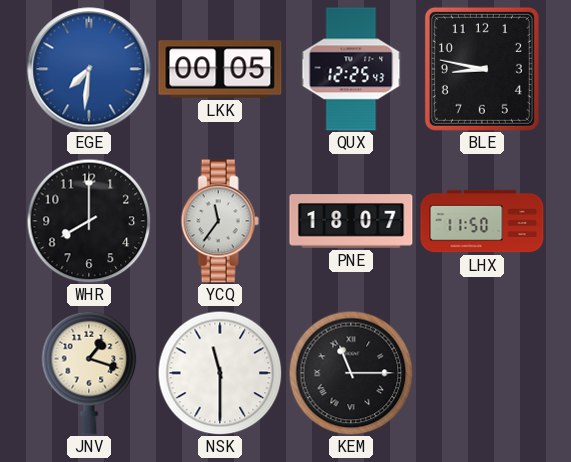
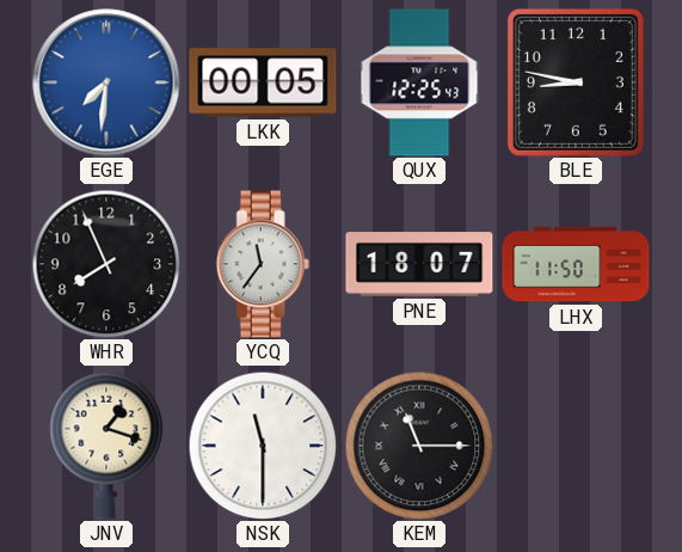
WHR: 8:00 -> 7:56
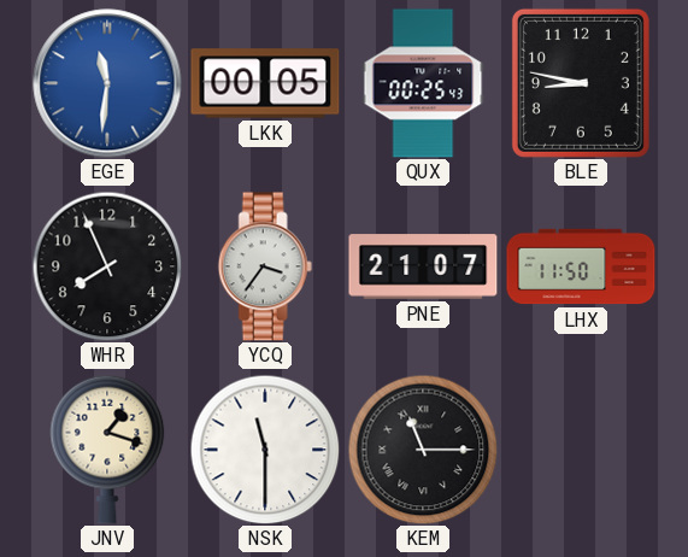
EGE: 7:31 -> 11:31
QUX: 12:25 -> 00:25
YCQ: 11:36 -> 3:36
PNE: 18:07 -> 21:07
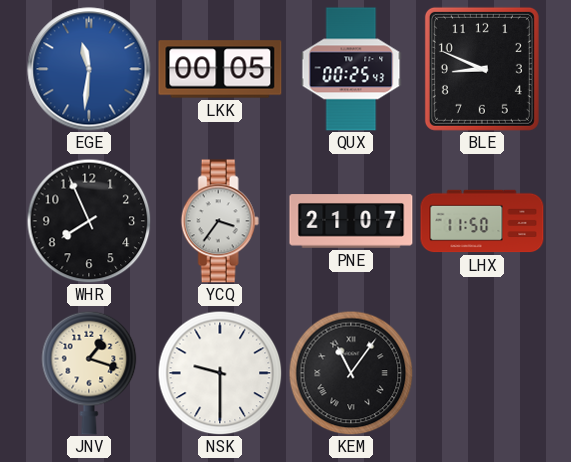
BLE: 8:47 -> 8:49
NSK: 11:30 -> 9:30
KEM: 11:15 -> 11:06
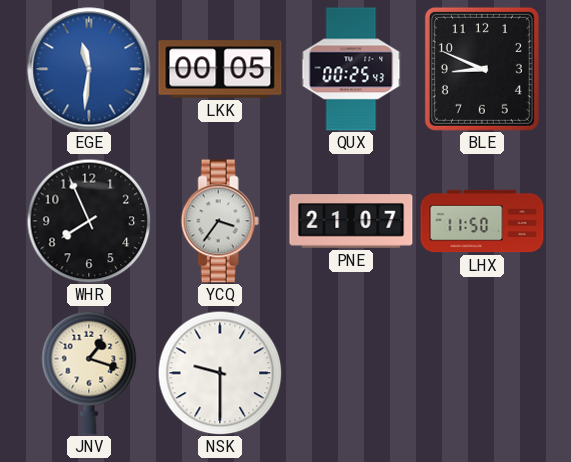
KEM: 11:06 -> none
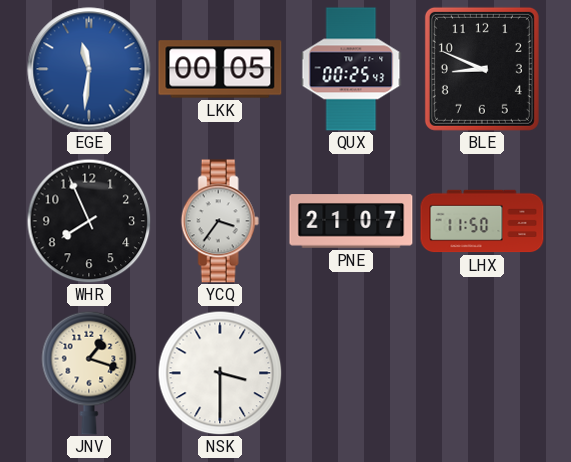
NSK: 9:30 -> 3:30
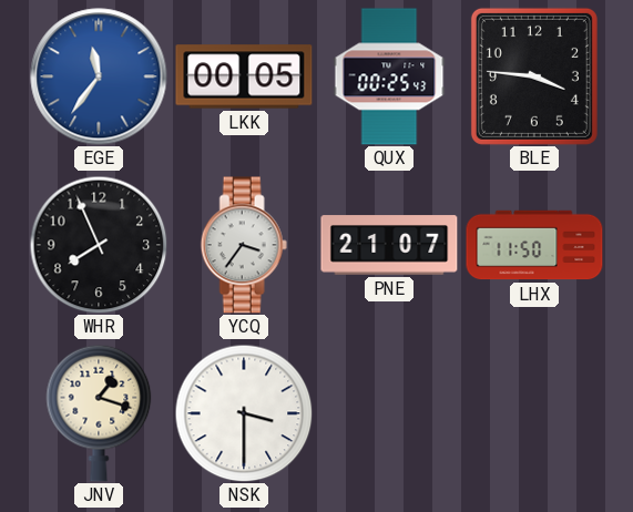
EGE: 11:31 -> 11:36
BLE: 8:49 -> 3:46
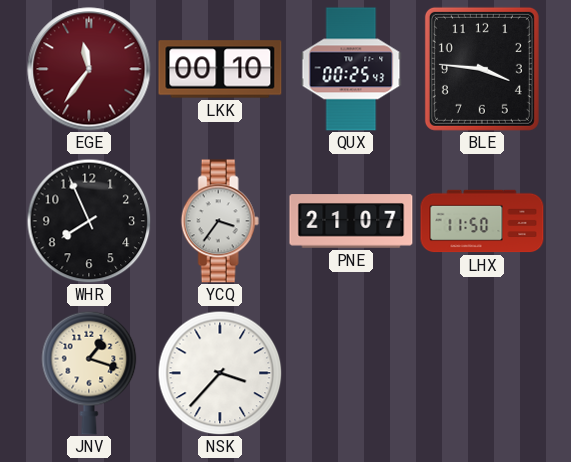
EGE dial: blue -> burgundy
LKK: 00:05 -> 00:10
NSK: 3:30 -> 3:37
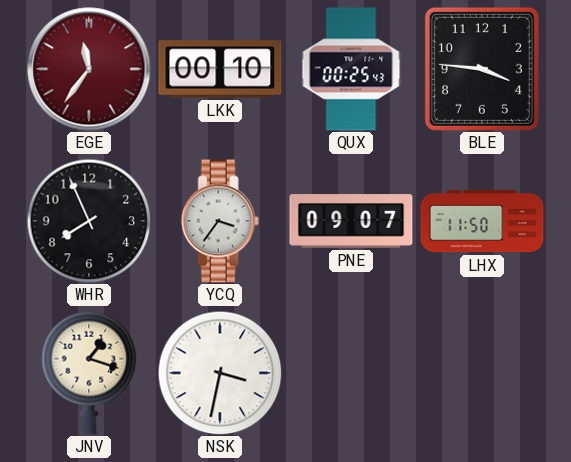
PNE: 21:07 -> 09:07
NSK: 3:37 -> 3:32
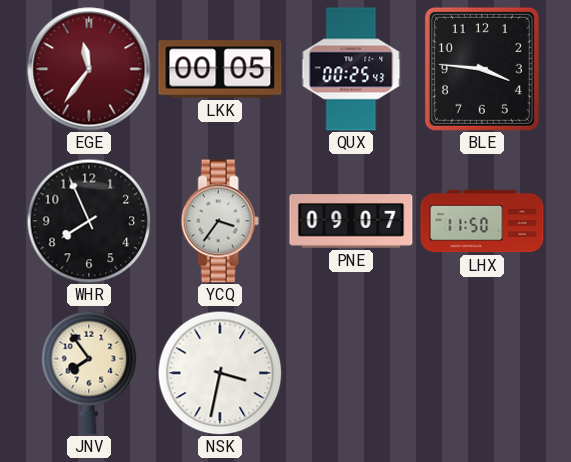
LKK: 00:10 -> 00:05
JNV: 1:18 -> 7:54
